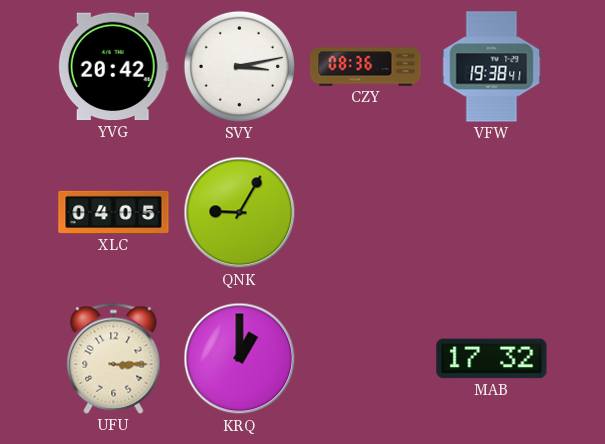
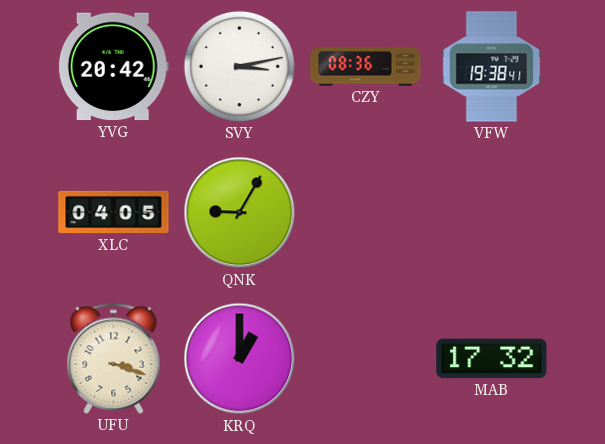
UFU: 3:15 -> 3:18
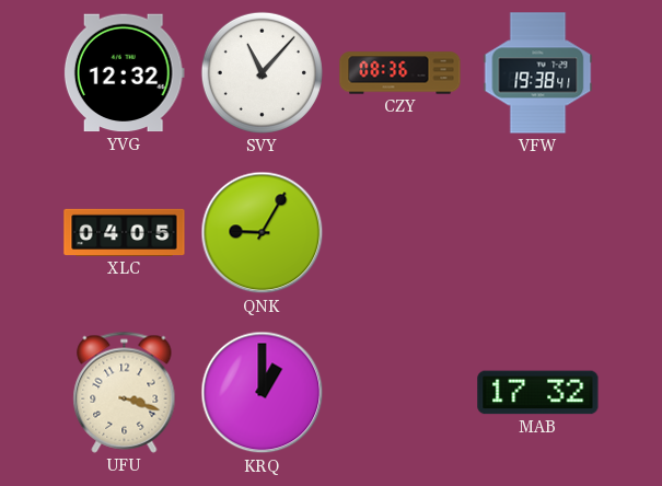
YVG: 20:42 -> 12:32
SVY: 3:13 -> 11:07
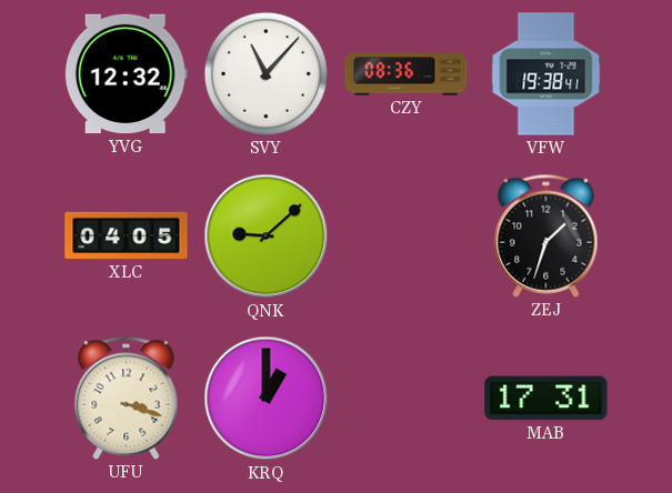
QNK: 9:05 -> 9:08
ZEJ: none -> 1:33
MAB: 17:32 -> 17:31
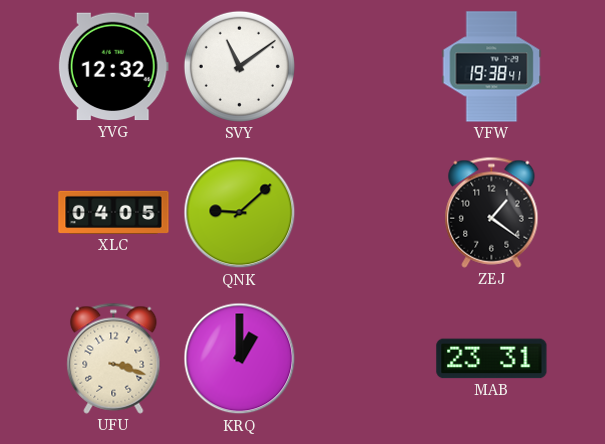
SVY: 11:07 -> 11:09
CZY: 08:36 -> none
ZEJ: 1:33 -> 1:21
MAB: 17:31 -> 23:31
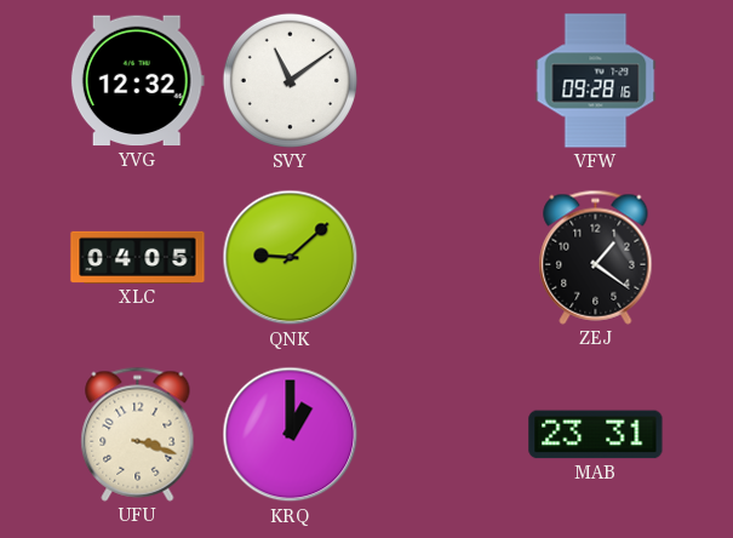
VFW: 19:38 -> 09:28
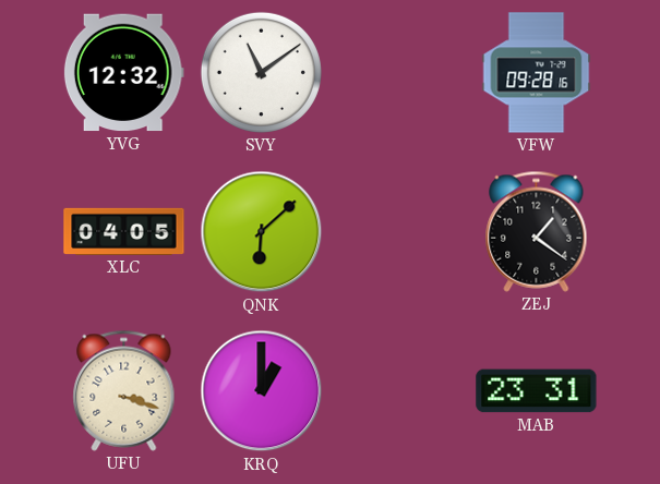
QNK: 9:08 -> 6:08
